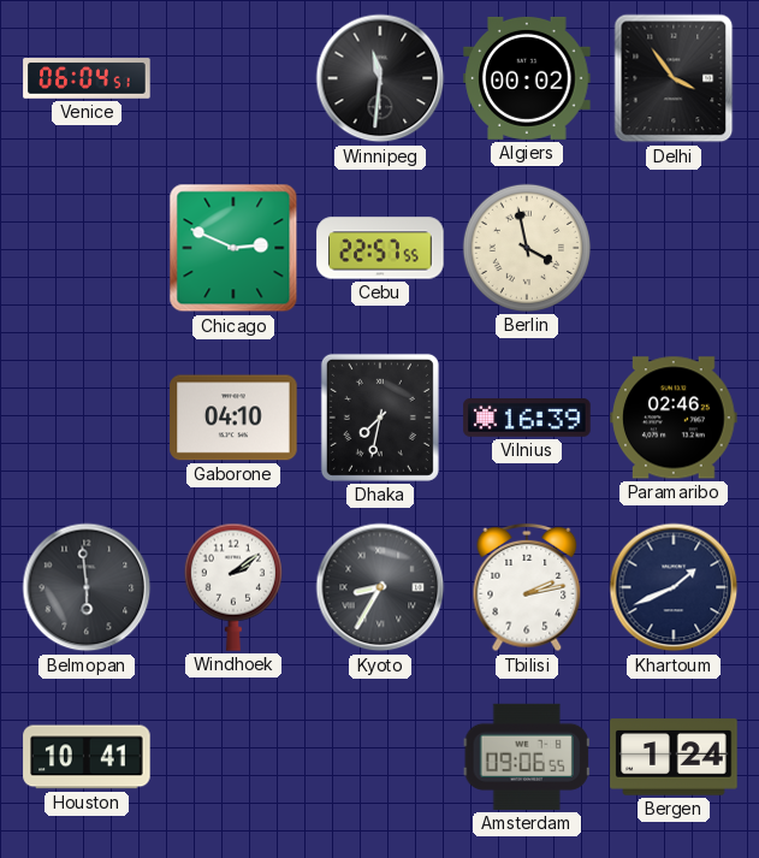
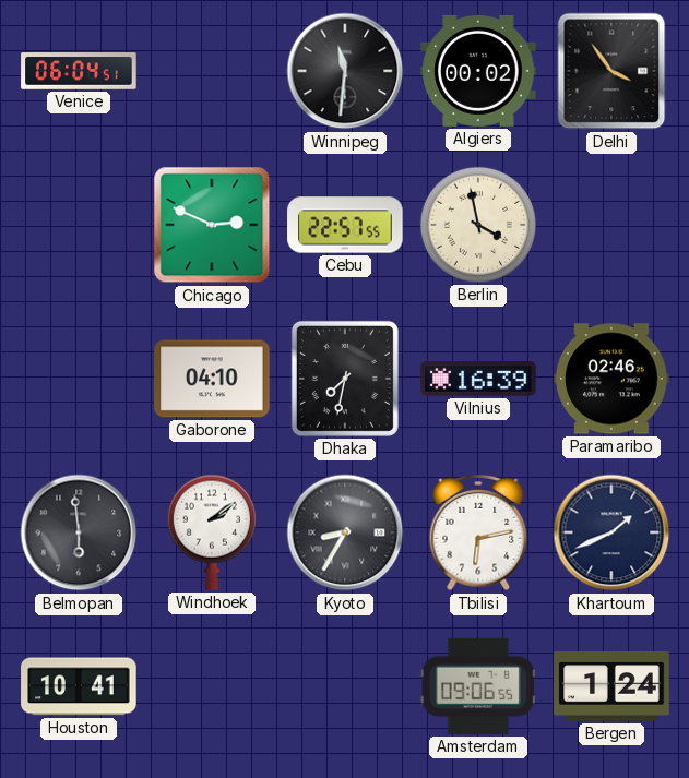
Tbilisi: 2:13 -> 6:13
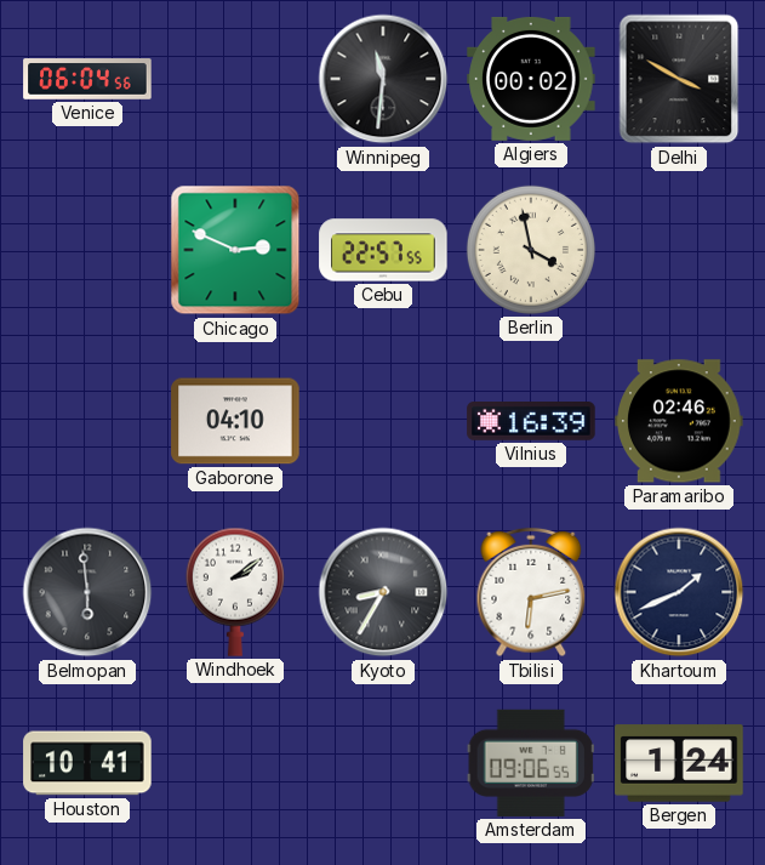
Venice: 06:04:51 -> 06:04:56
Delhi: 3:54 -> 3:50
Dhaka: 7:32 -> none
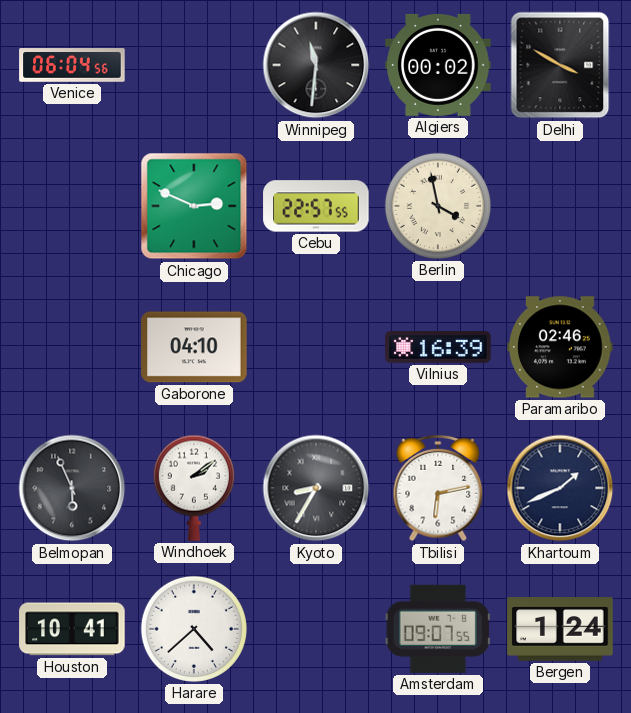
Belmopan: 5:59 -> 5:56
Harare: none -> 4:38
Amsterdam: 09:06 -> 09:07
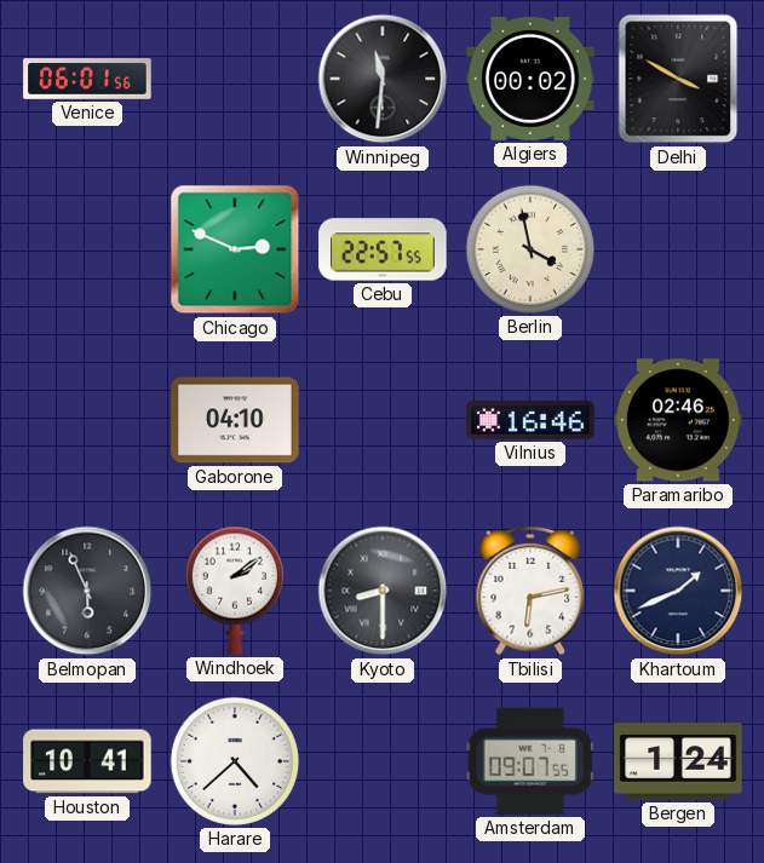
Venice: 06:04 -> 06:01
Vilnius: 16:39 -> 16:46
Kyoto: 8:35 -> 8:30
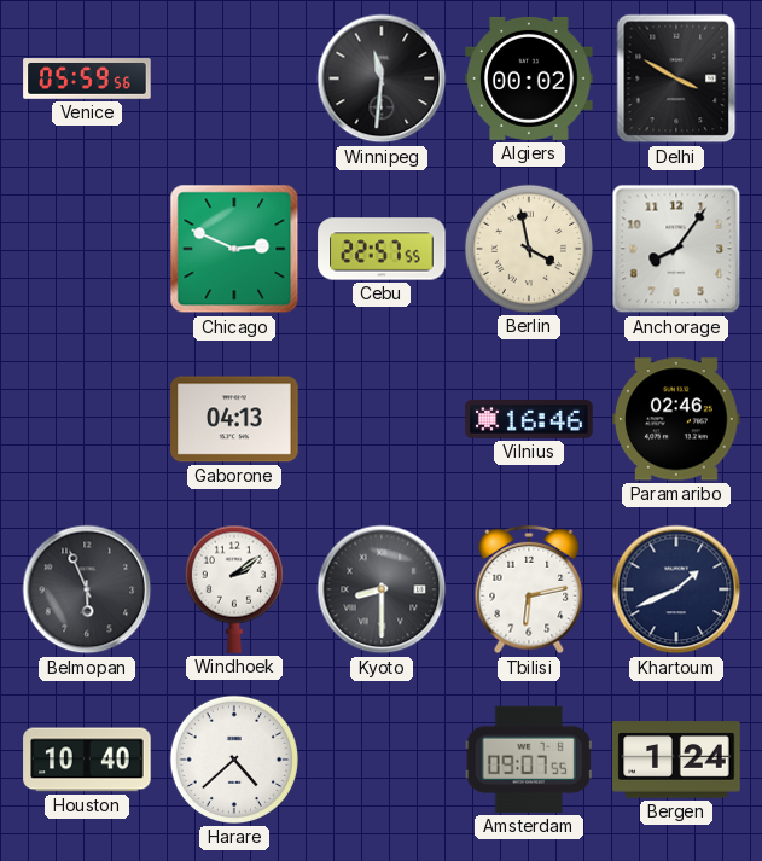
Venice: 06:01 -> 05:59
Anchorage: none -> 8:06
Gaborone: 04:10 -> 04:13
Houston: 10:41 -> 10:40
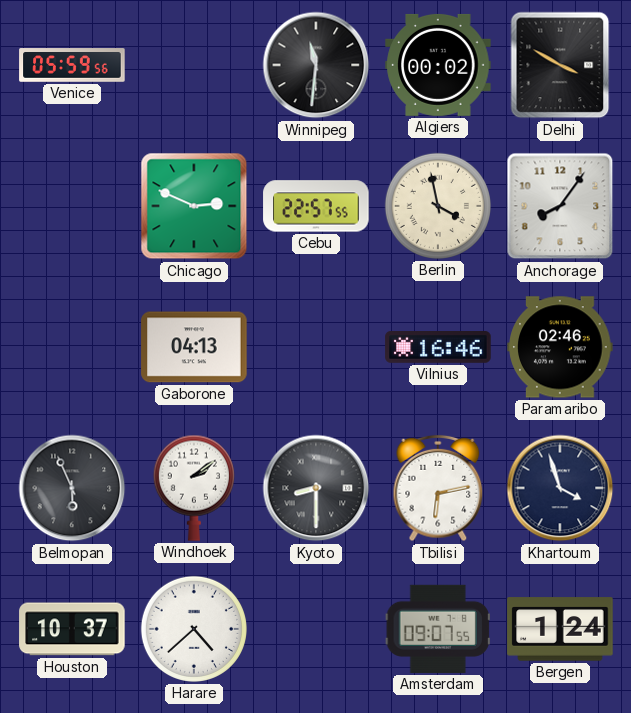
Khartoum: 1:41 -> 3:57
Houston: 10:40 -> 10:37
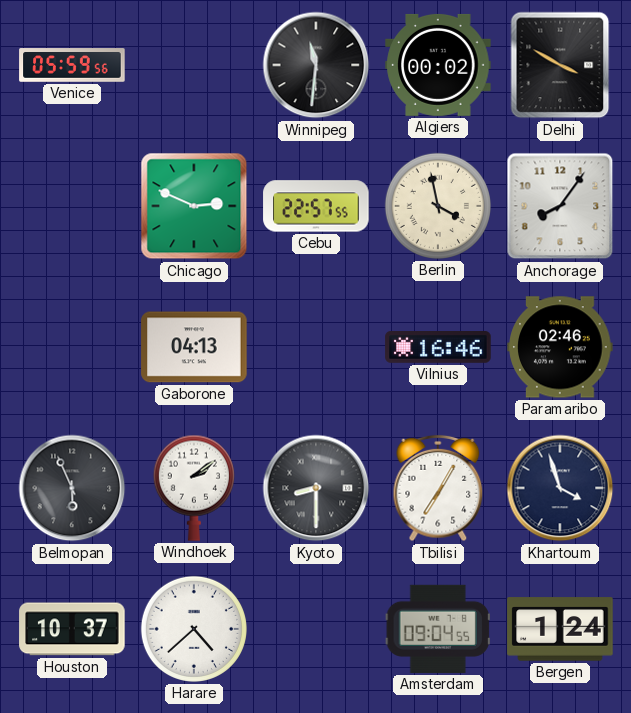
Tbilisi: 6:13 -> 7:05
Amsterdam: 09:07 -> 09:04
